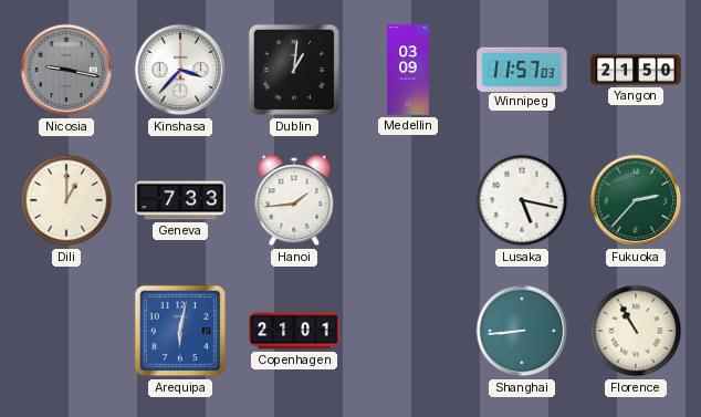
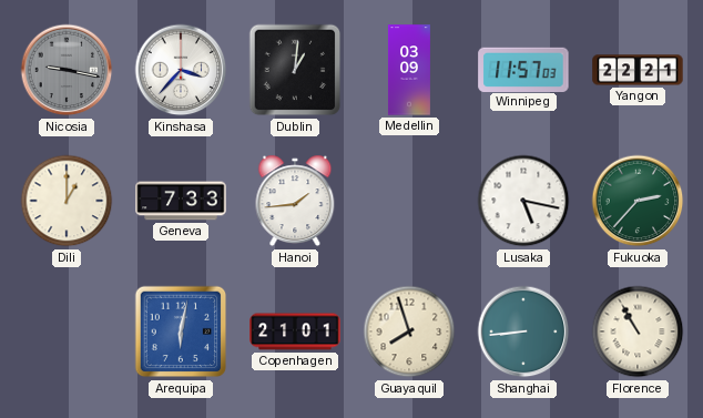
Yangon: 21:50 -> 22:21
Guayaquil: none -> 7:57
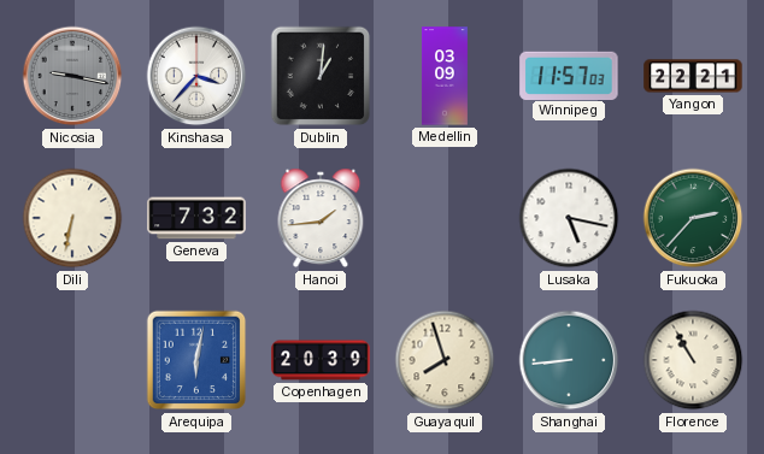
Dili: 1:00 -> 6:32
Geneva: 7:33 -> 7:32
Copenhagen: 21:01 -> 20:39
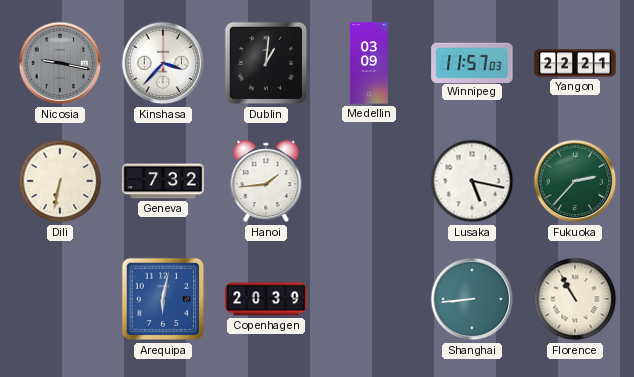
Guayaquil: 7:57 -> none
